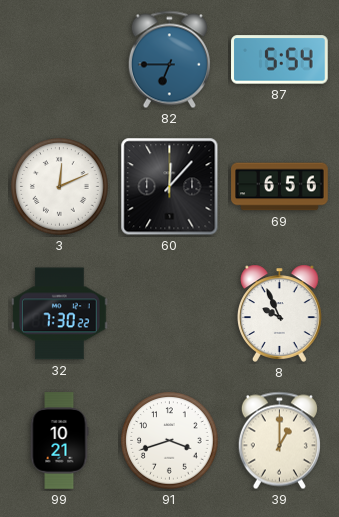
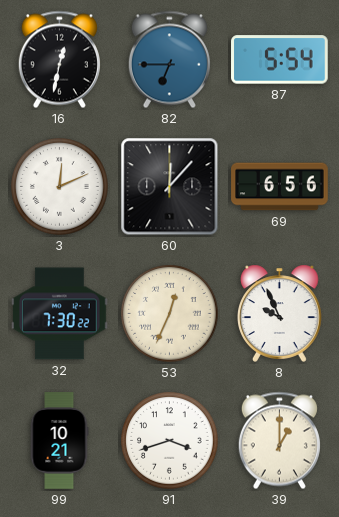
16: none -> 12:32
53: none -> 12:34
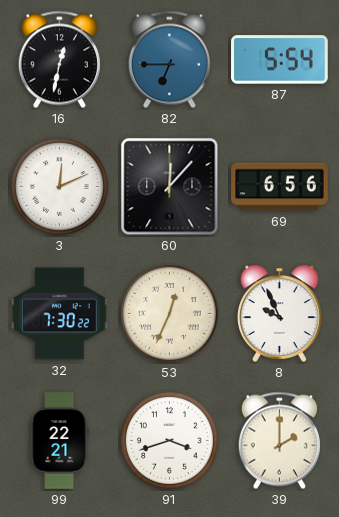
99: 10:21 -> 22:21
39: 1:00 -> 2:00
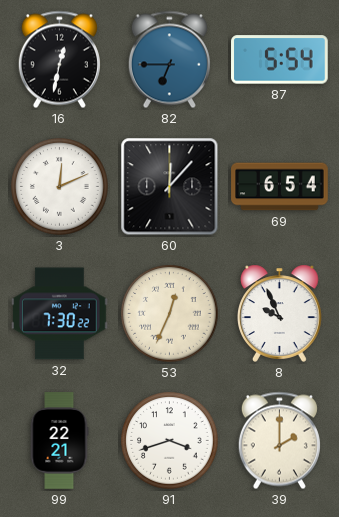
69: 6:56 -> 6:54
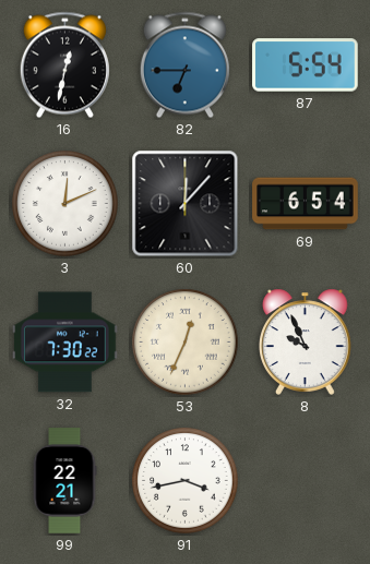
91: 3:42 -> 3:43
39: 2:00 -> none
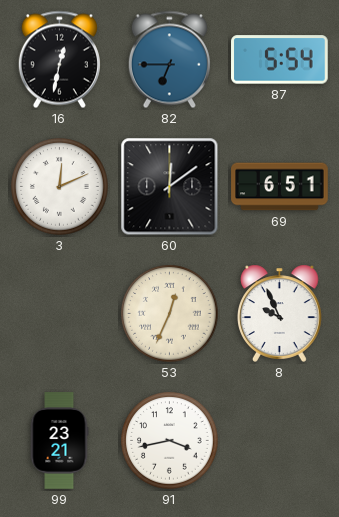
60: 12:07 -> 12:09
69: 6:54 -> 6:51
32: 7:30 -> none
99: 22:21 -> 23:21
